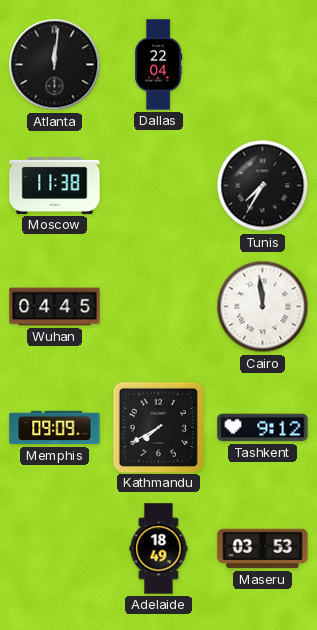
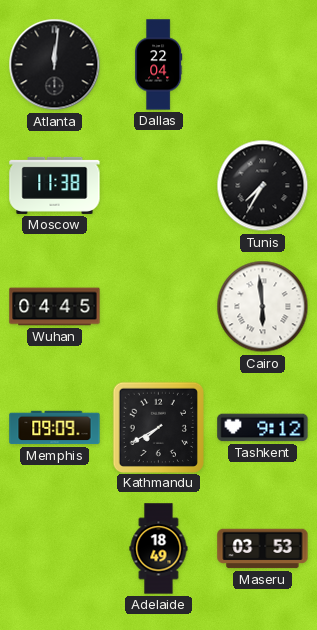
Cairo: 11:59 -> 5:59
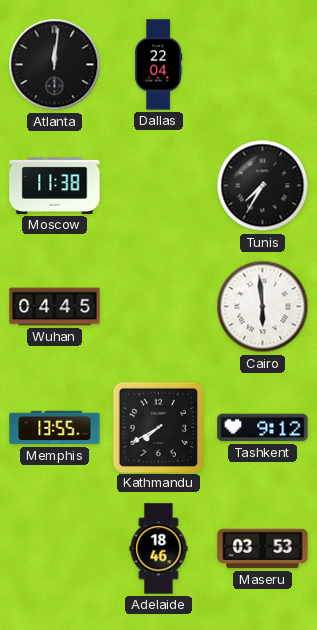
Memphis: 09:09 -> 13:55
Adelaide: 18:49 -> 18:46
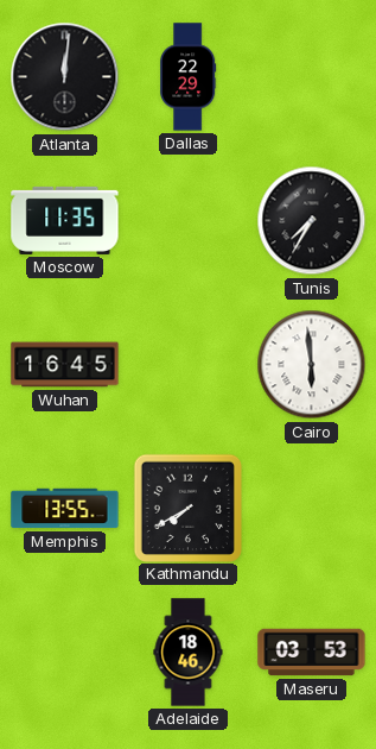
Dallas: 22:04 -> 22:29
Moscow: 11:38 -> 11:35
Wuhan: 04:45 -> 16:45
Tashkent: 9:12 -> none
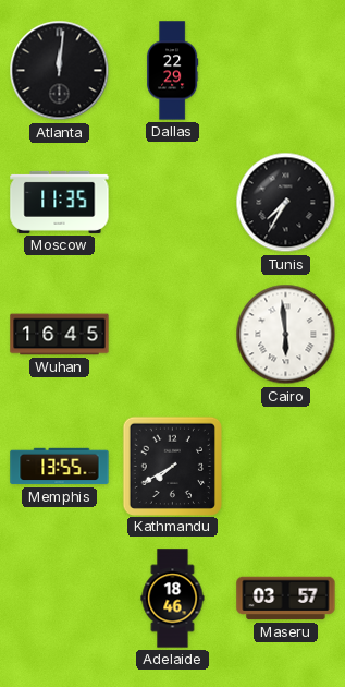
Maseru: 03:53 -> 03:57
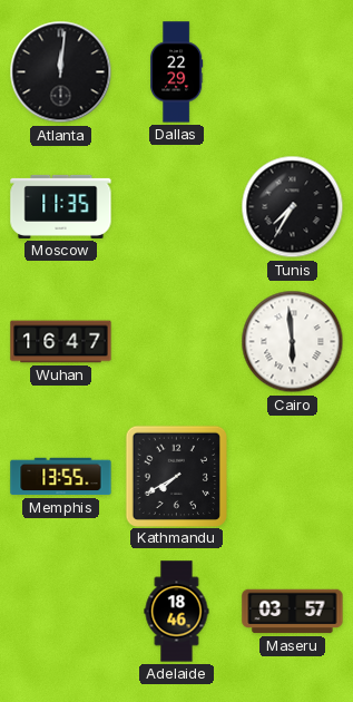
Wuhan: 16:45 -> 16:47
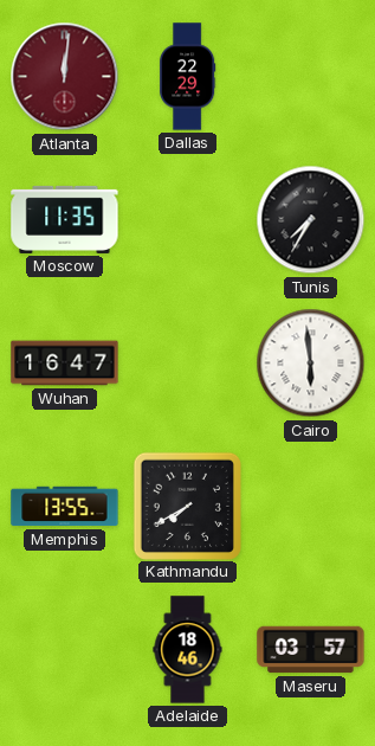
Atlanta dial: black -> burgundy
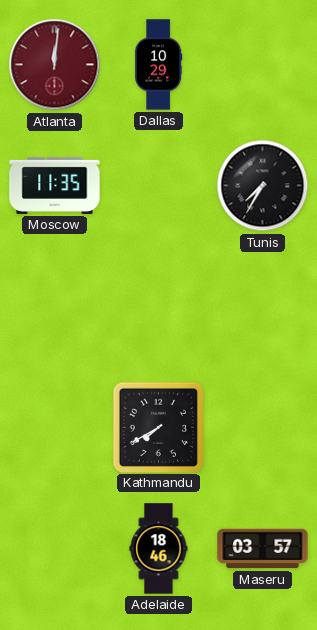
Dallas: 22:29 -> 10:29
Wuhan: 16:47 -> none
Cairo: 5:59 -> none
Memphis: 13:55 -> none
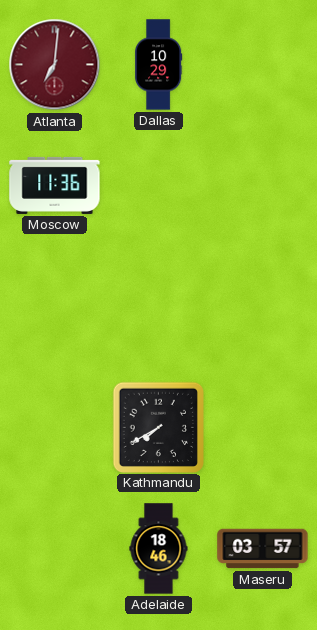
Atlanta: 12:01 -> 7:01
Moscow: 11:35 -> 11:36
Tunis: 7:35 -> none
